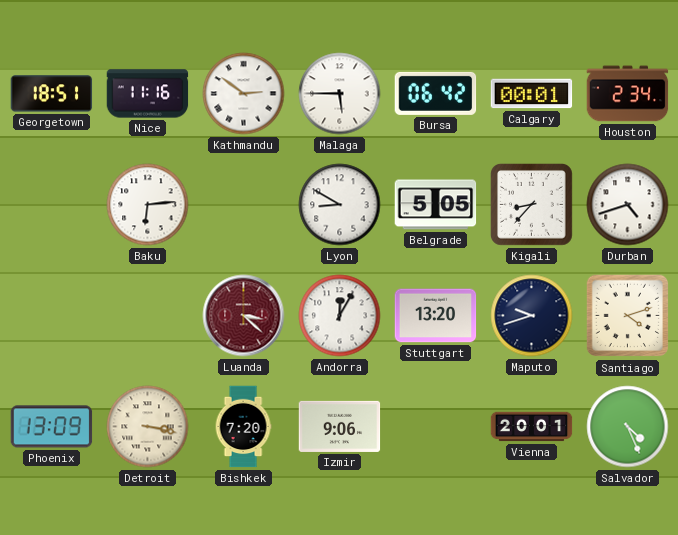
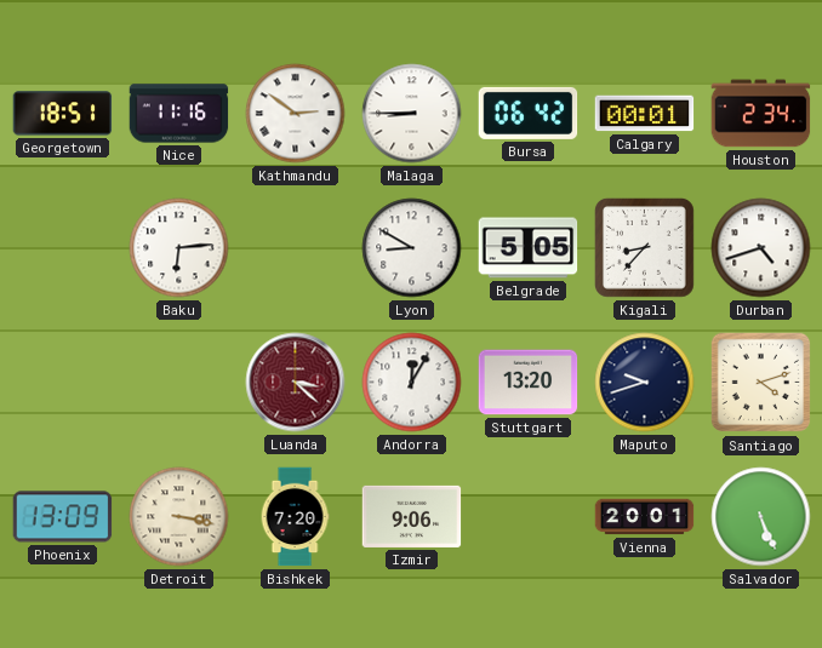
Malaga: 5:45 -> 8:45
Salvador: 4:26 -> 5:26
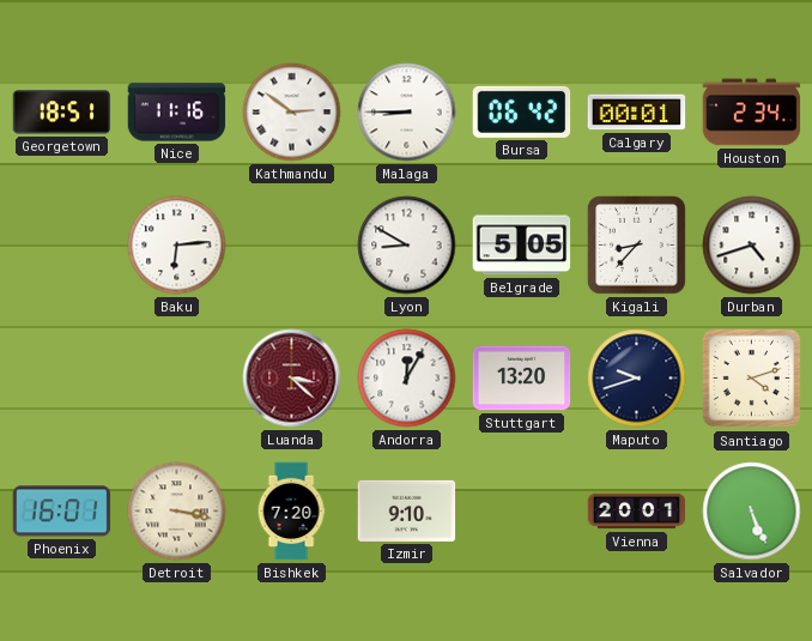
Phoenix: 13:09 -> 16:01
Izmir: 9:06 -> 9:10
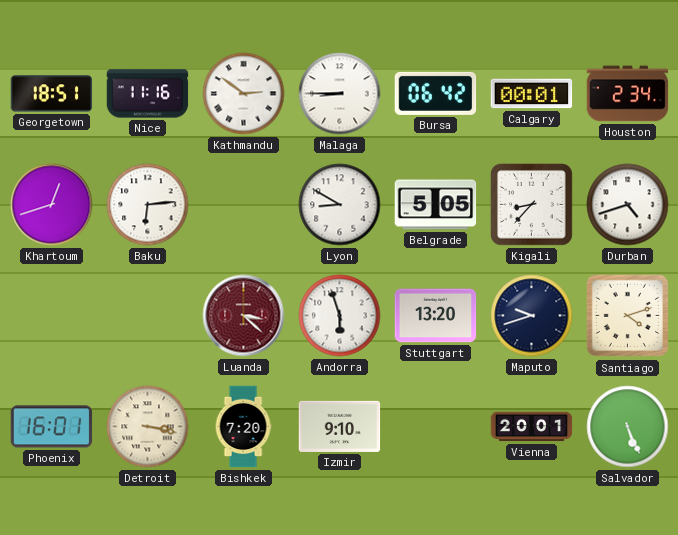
Khartoum: none -> 12:42
Andorra: 12:05 -> 5:57
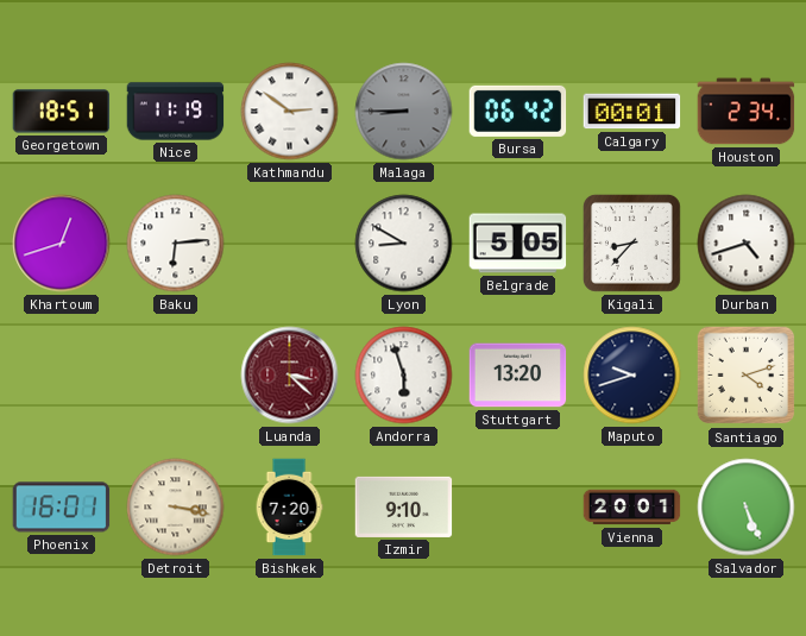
Nice: 11:16 -> 11:19
Malaga dial: white -> grey
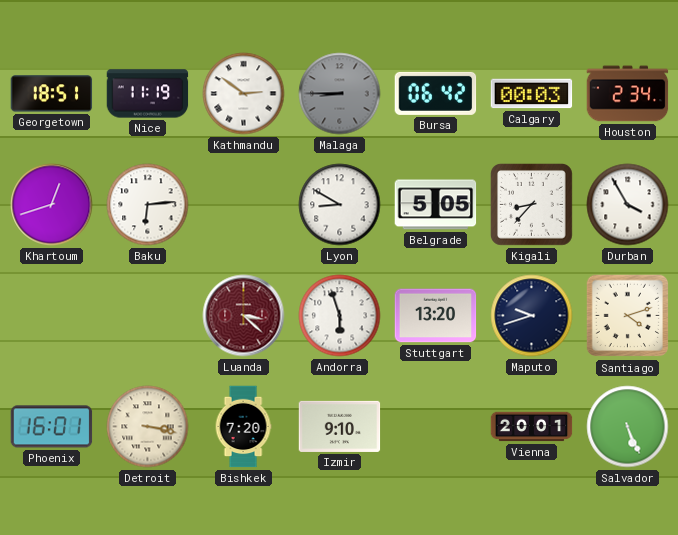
Calgary: 00:01 -> 00:03
Durban: 4:42 -> 3:55
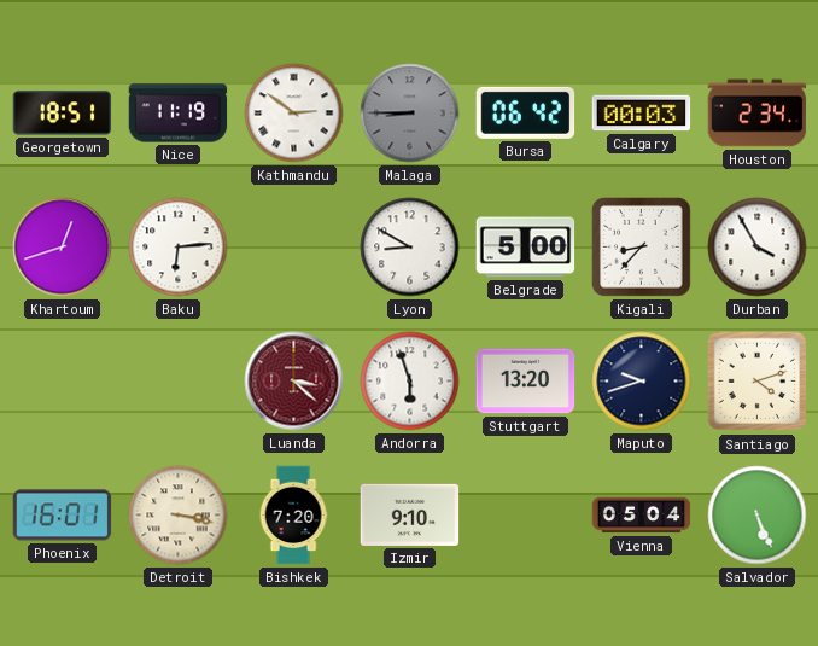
Belgrade: 5:05 -> 5:00
Vienna: 20:01 -> 05:04
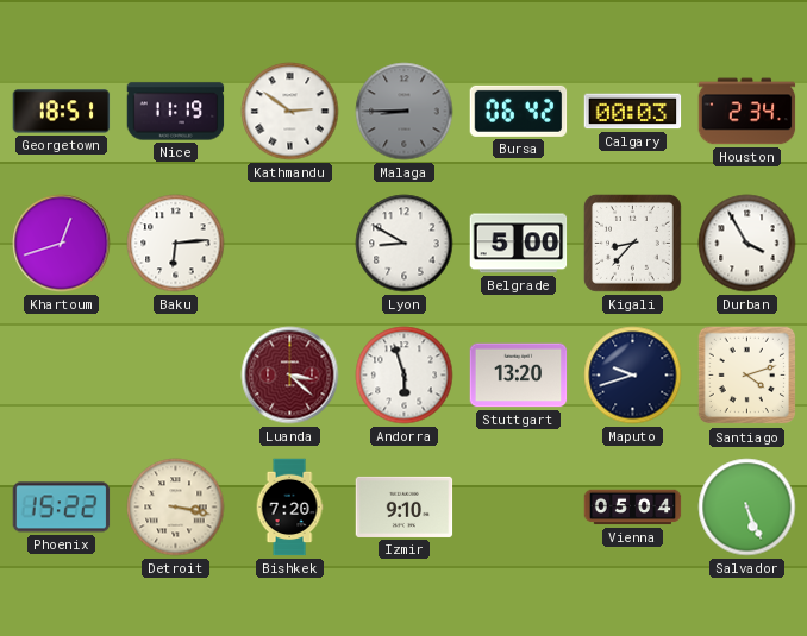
Phoenix: 16:01 -> 15:22
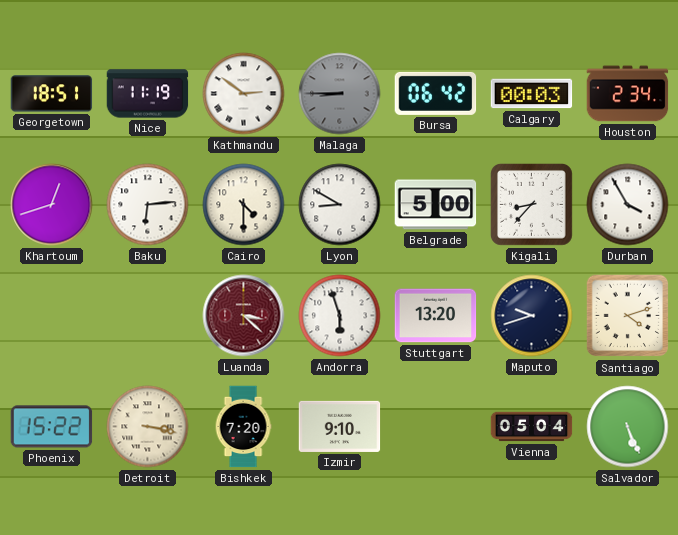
Cairo: none -> 4:30
